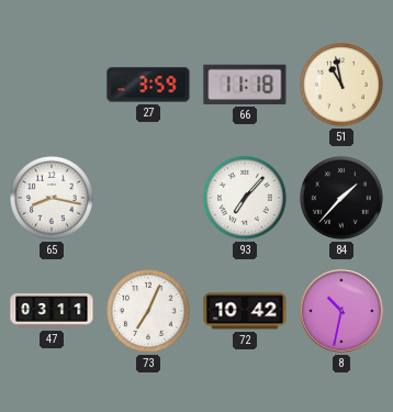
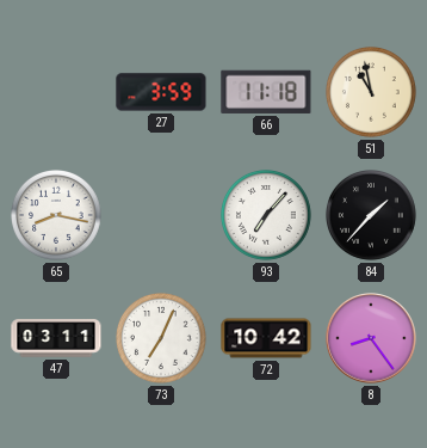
8: 10:32 -> 8:24
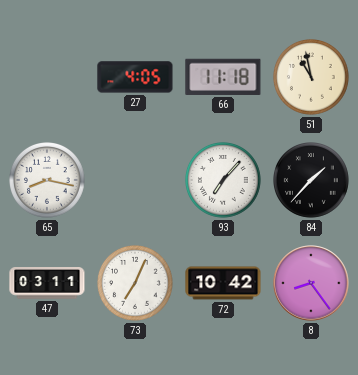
27: 3:59 -> 4:05
